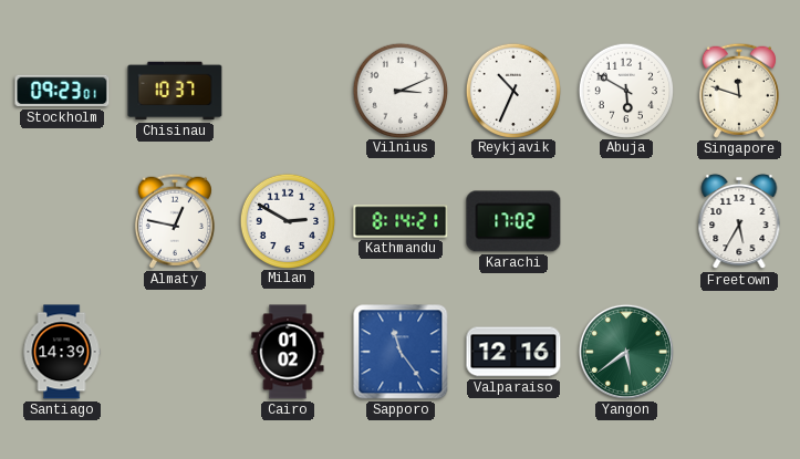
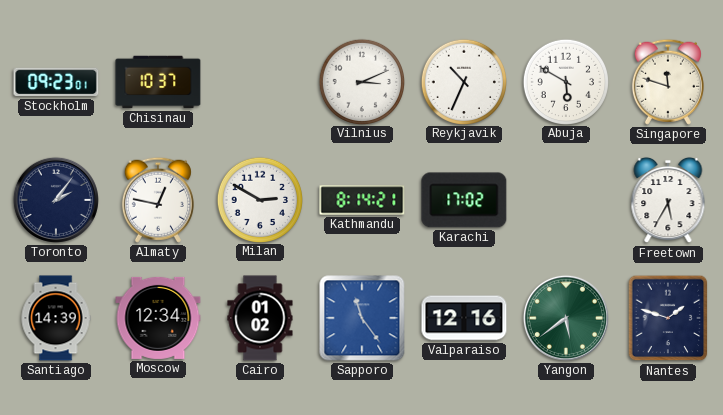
Toronto: none -> 2:06
Moscow: none -> 12:34
Nantes: none -> 1:48
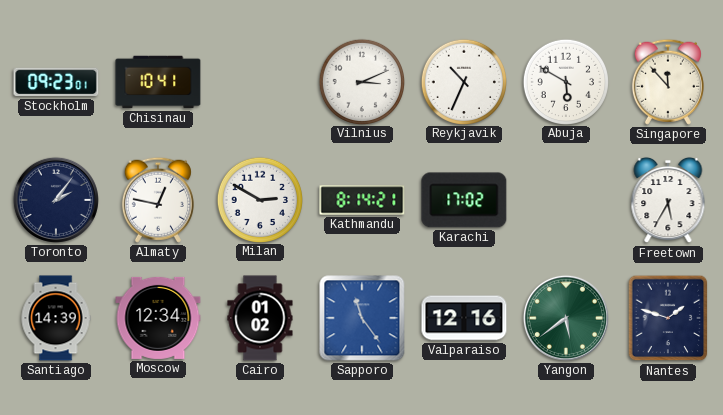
Chisinau: 10:37 -> 10:41
Singapore: 11:48 -> 11:53
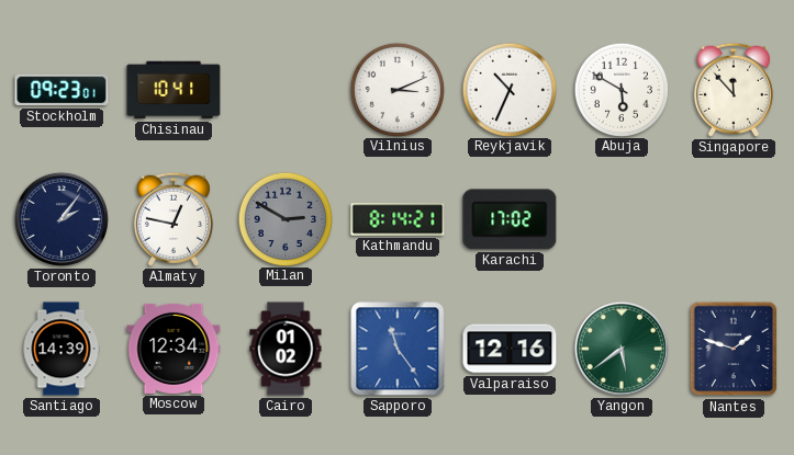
Milan dial: white -> grey
Freetown: 5:35 -> none
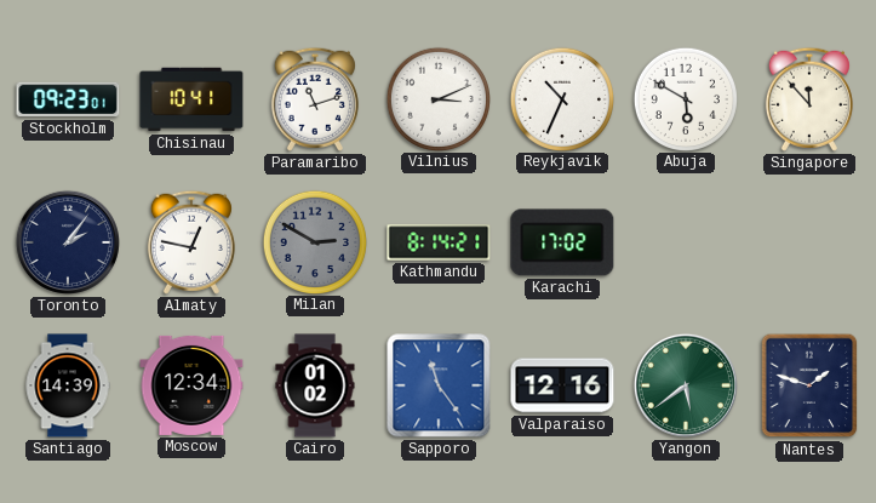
Paramaribo: none -> 11:12
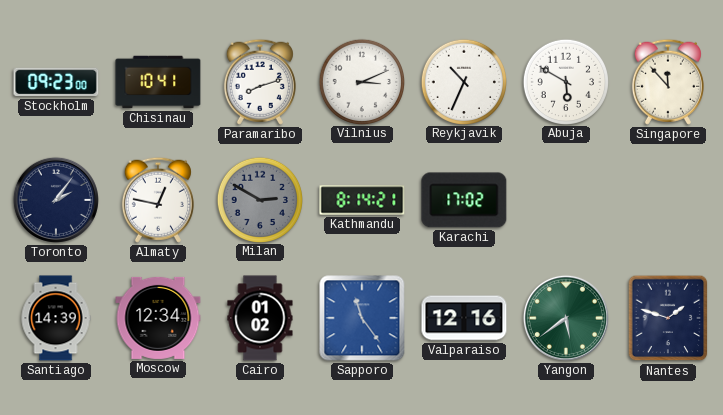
Stockholm: 09:23:01 -> 09:23:00
Paramaribo: 11:12 -> 8:12
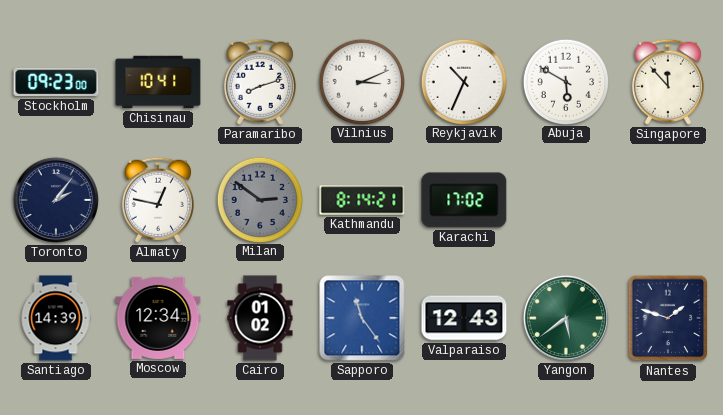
Milan: 2:50 -> 2:51
Valparaiso: 12:16 -> 12:43
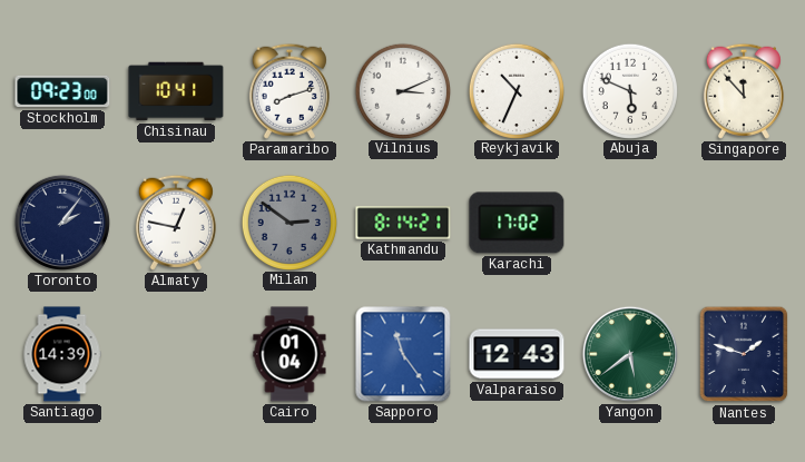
Abuja: 5:50 -> 5:49
Moscow: 12:34 -> none
Cairo: 01:02 -> 01:04
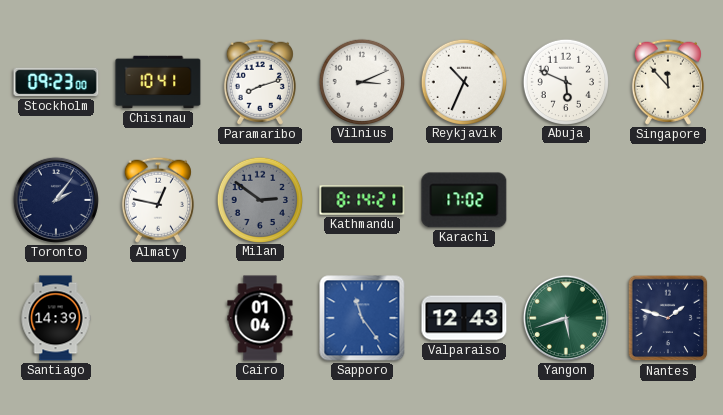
Yangon: 5:39 -> 5:42
